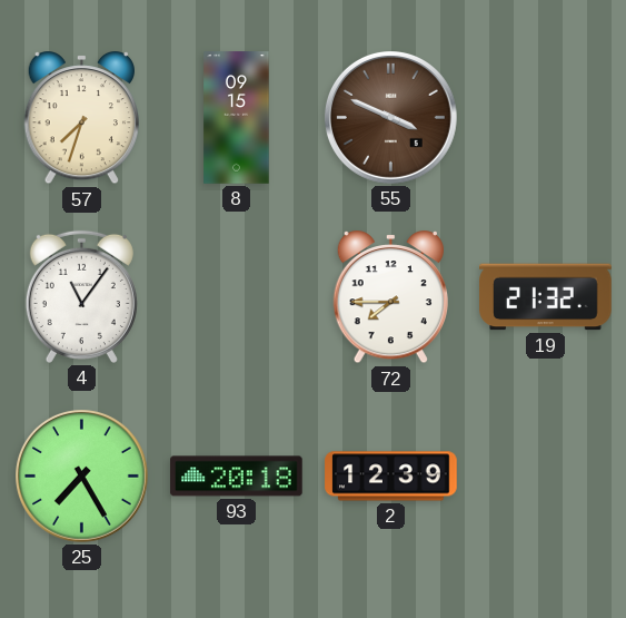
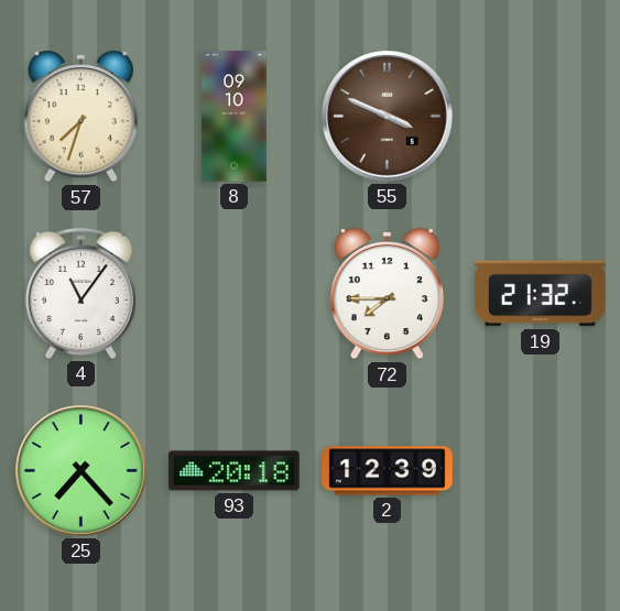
8: 09:15 -> 09:10
25: 7:25 -> 7:23
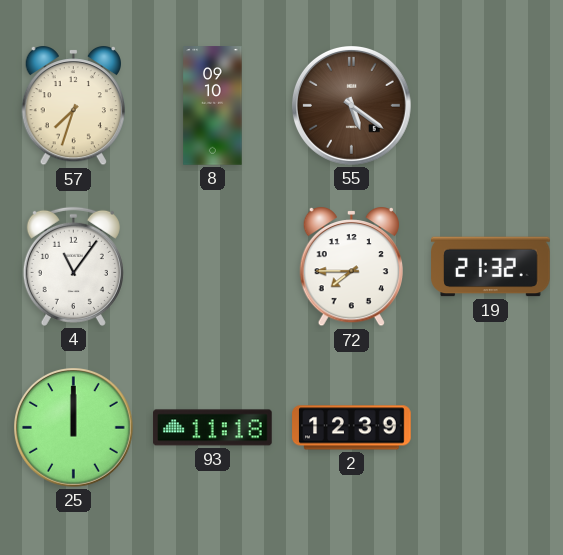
55: 3:49 -> 5:21
25: 7:23 -> 12:00
93: 20:18 -> 11:18
